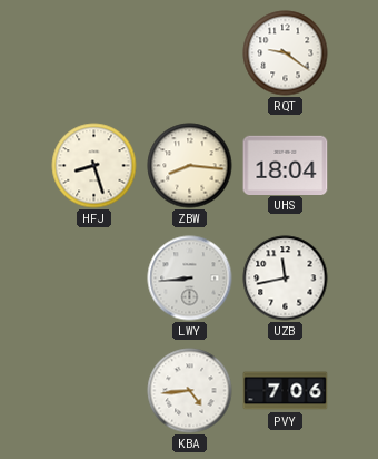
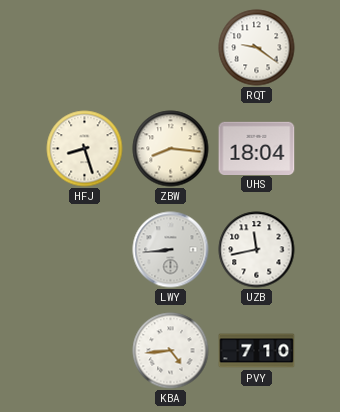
PVY: 7:06 -> 7:10
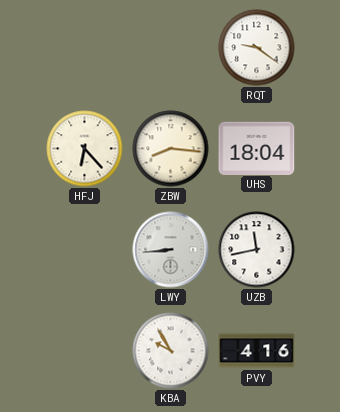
HFJ: 8:27 -> 6:23
KBA: 4:44 -> 9:55
PVY: 7:10 -> 4:16
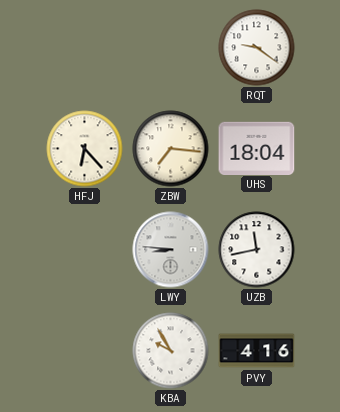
ZBW: 8:16 -> 7:16
LWY: 8:44 -> 8:46
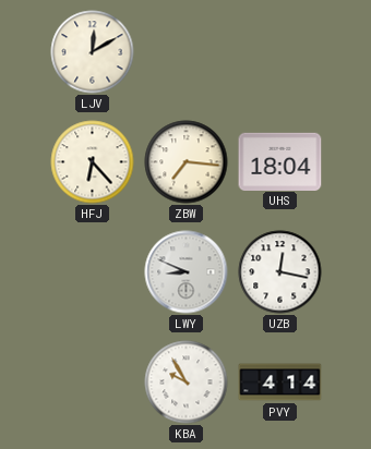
LJV: none -> 12:10
RQT: 9:21 -> none
LWY: 8:46 -> 8:49
UZB: 11:43 -> 12:17
PVY: 4:16 -> 4:14
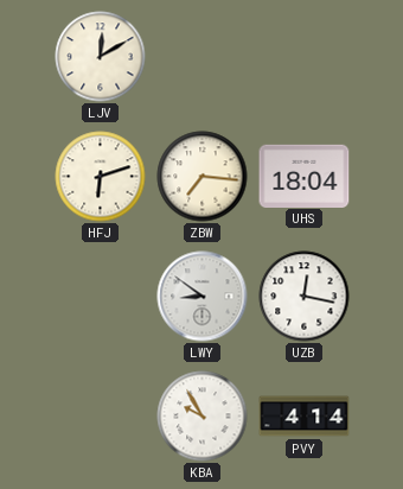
HFJ: 6:23 -> 6:12
LWY: 8:49 -> 8:51
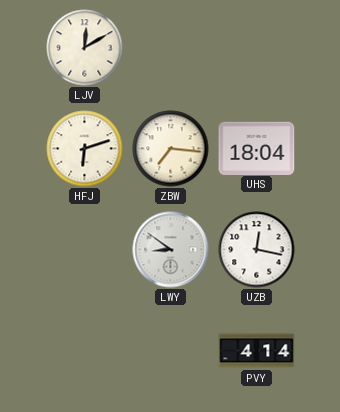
KBA: 9:55 -> none
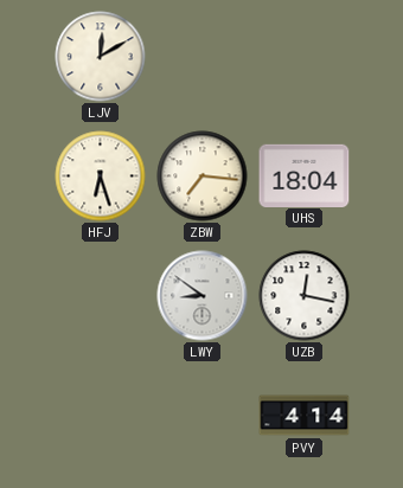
HFJ: 6:12 -> 6:27
